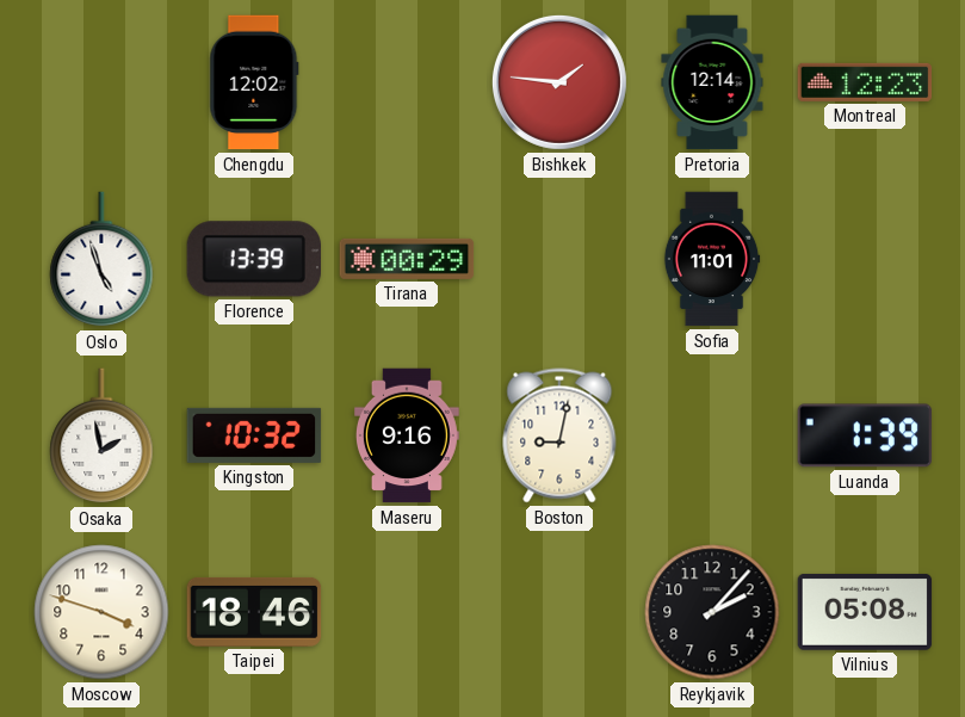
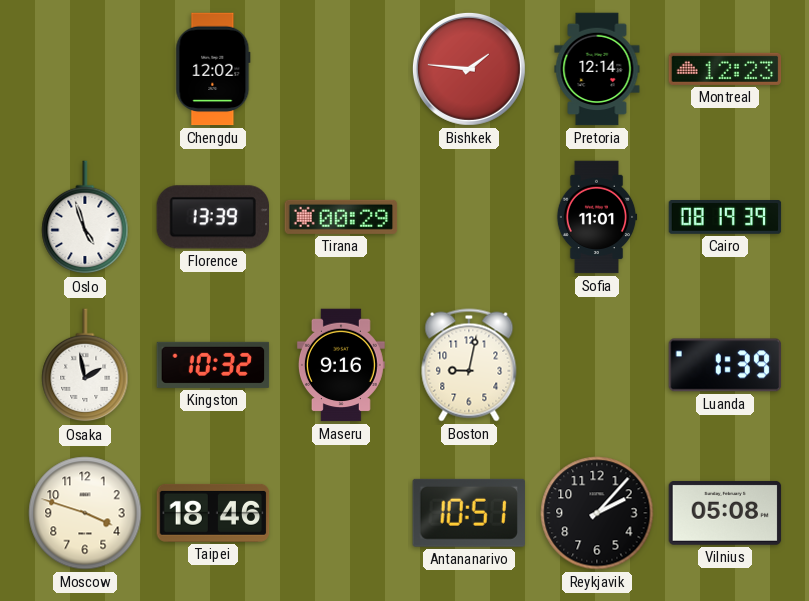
Cairo: none -> 08:19
Antananarivo: none -> 10:51
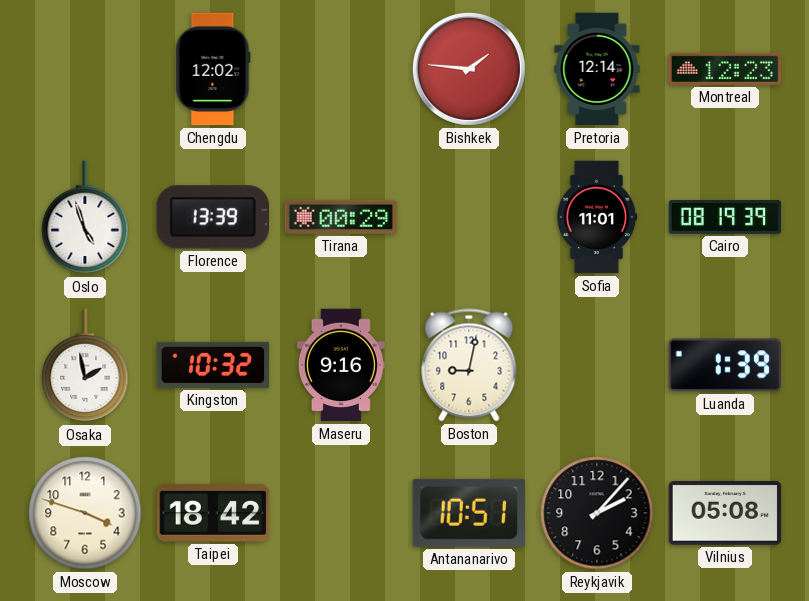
Taipei: 18:46 -> 18:42
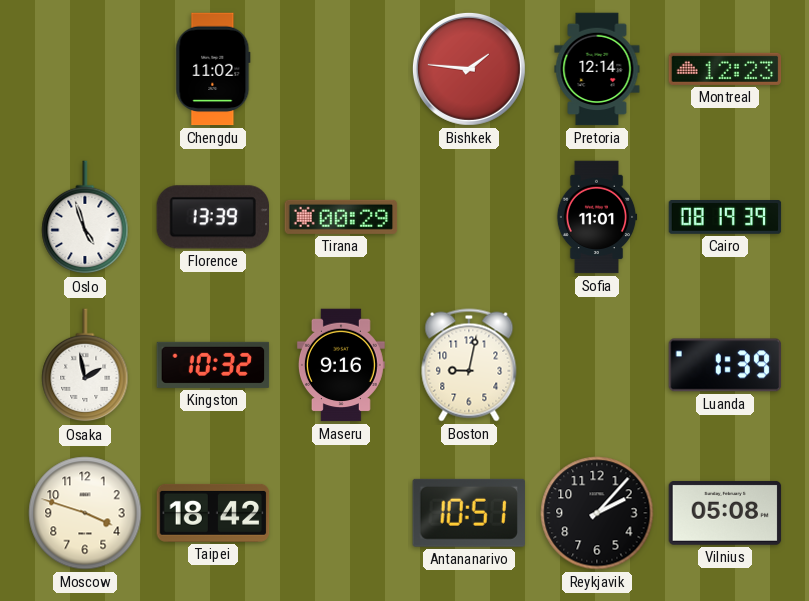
Chengdu: 12:02 -> 11:02
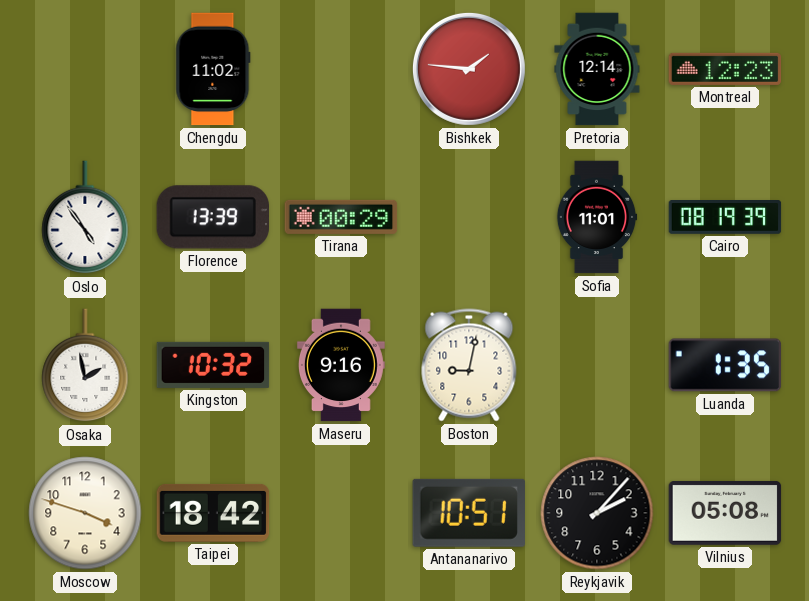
Oslo: 4:57 -> 4:54
Luanda: 1:39 -> 1:35
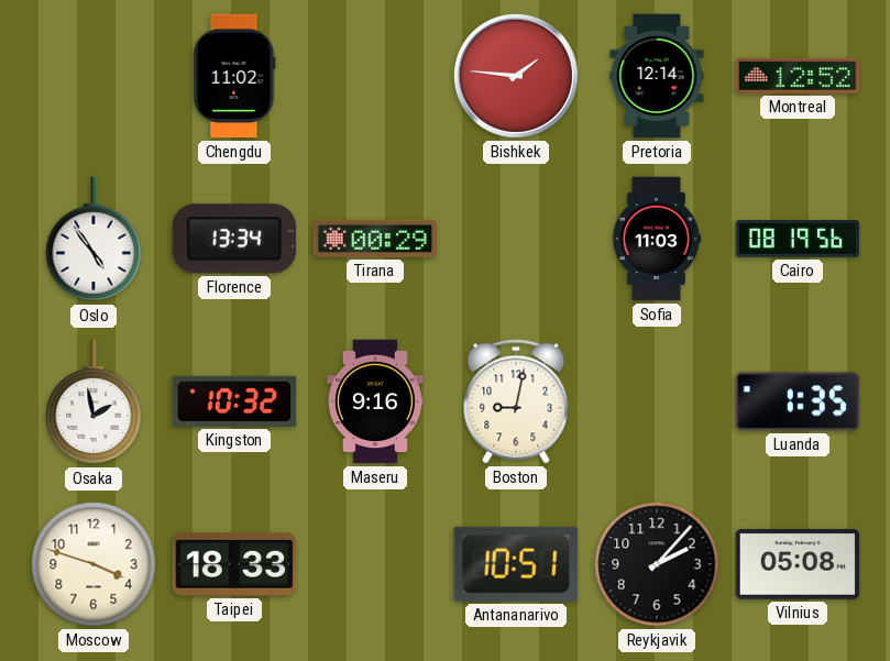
Montreal: 12:23 -> 12:52
Florence: 13:39 -> 13:34
Sofia: 11:01 -> 11:03
Cairo: 08:19:39 -> 08:19:56
Taipei: 18:42 -> 18:33
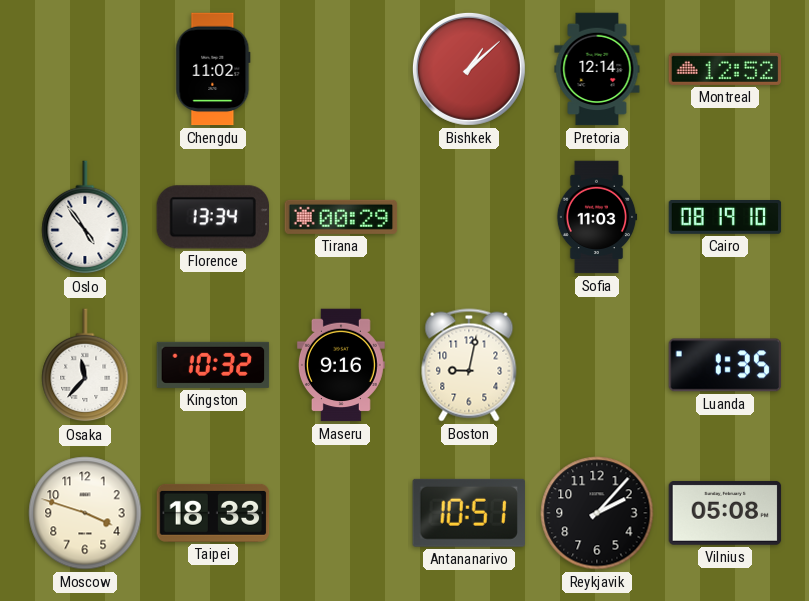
Bishkek: 1:46 -> 1:08
Cairo: 08:19:56 -> 08:19:10
Osaka: 1:58 -> 11:37
